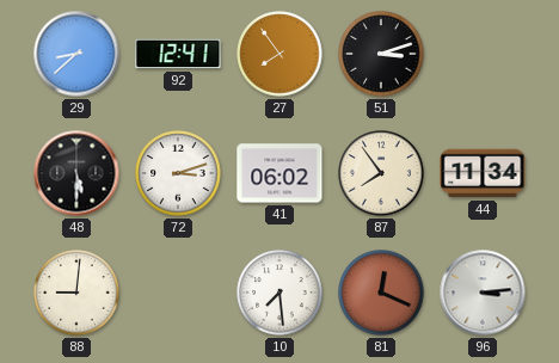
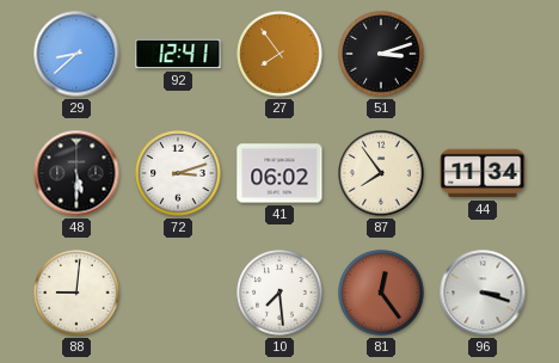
81: 12:19 -> 12:24
96: 3:14 -> 3:18
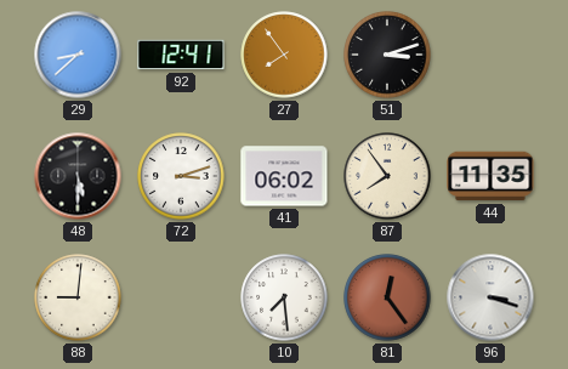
44: 11:34 -> 11:35
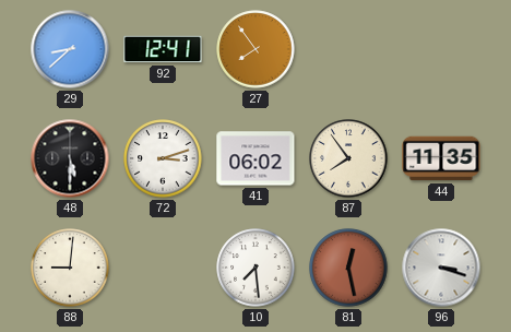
51: 3:12 -> none
81: 12:24 -> 12:28
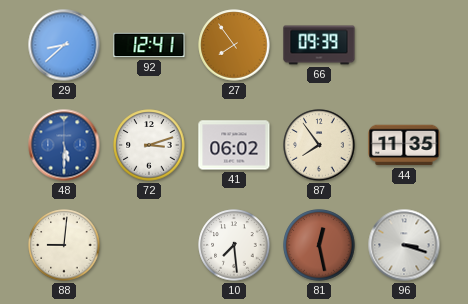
66: none -> 09:39
48 dial: black -> blue
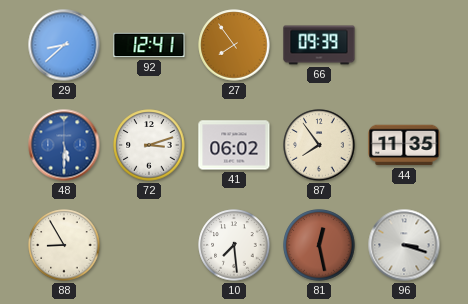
88: 9:01 -> 8:55
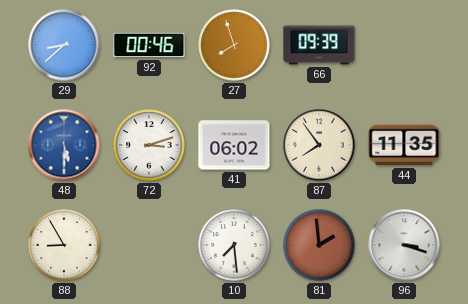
92: 12:41 -> 00:46
27: 7:54 -> 7:57
81: 12:28 -> 1:59
